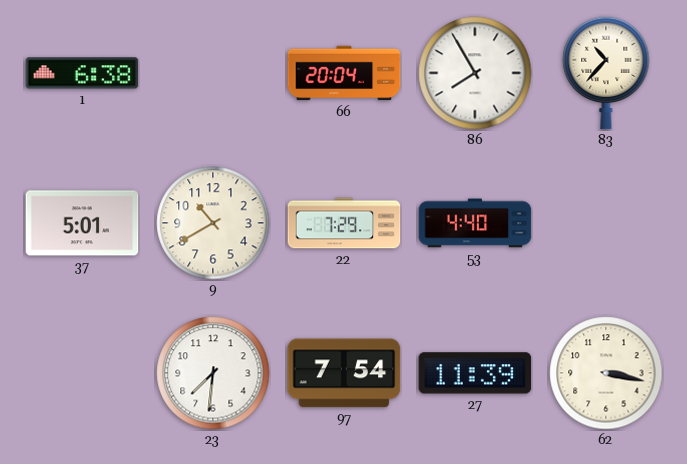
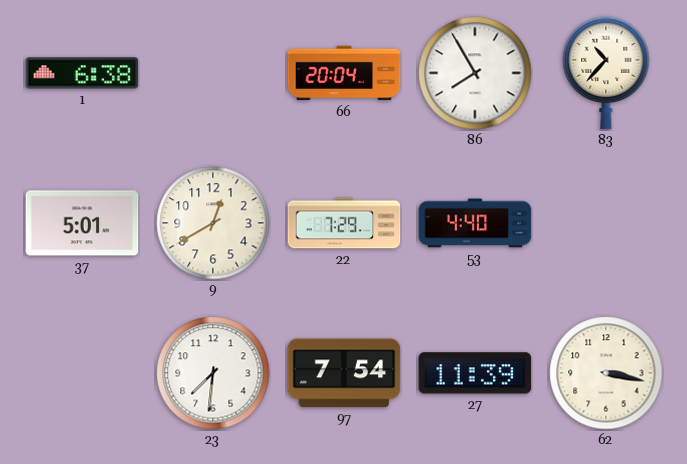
9: 10:40 -> 12:40
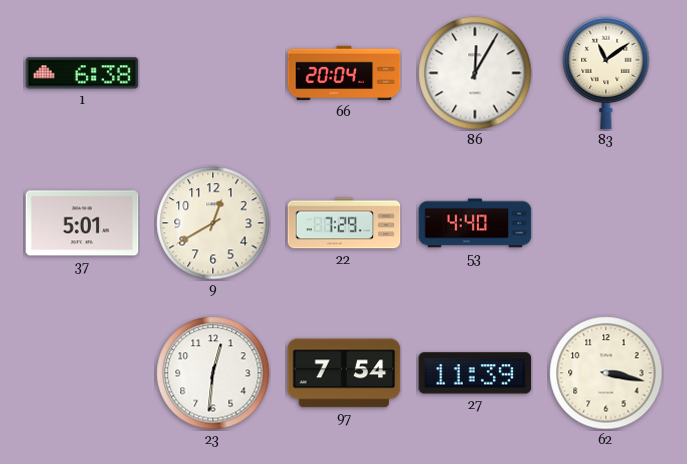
86: 7:55 -> 12:05
83: 10:37 -> 11:09
23: 7:31 -> 12:31
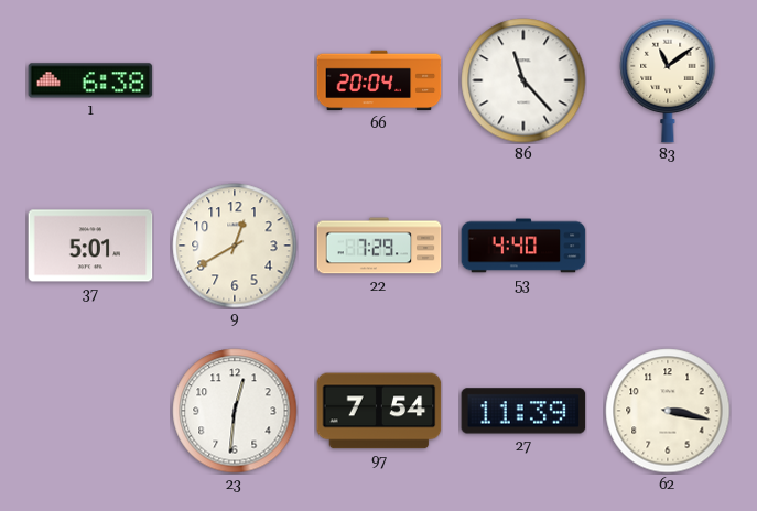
86: 12:05 -> 11:23
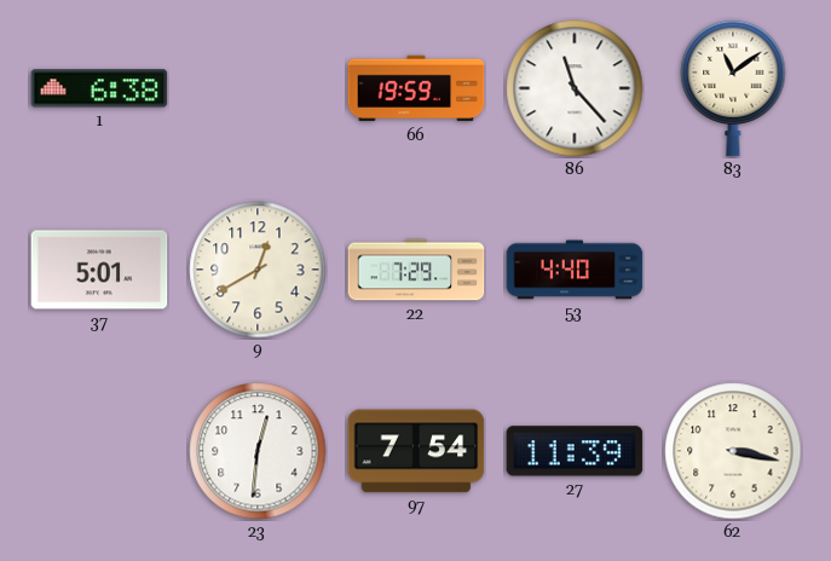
66: 20:04 -> 19:59
